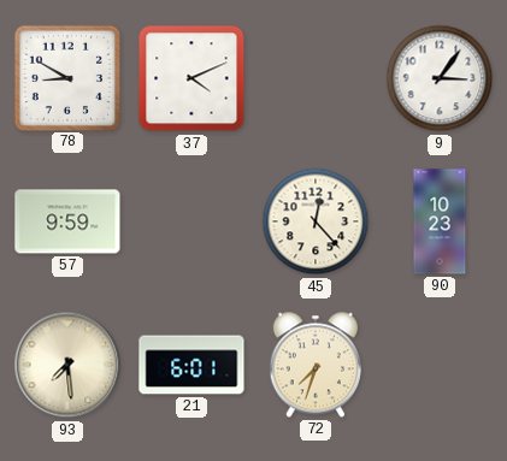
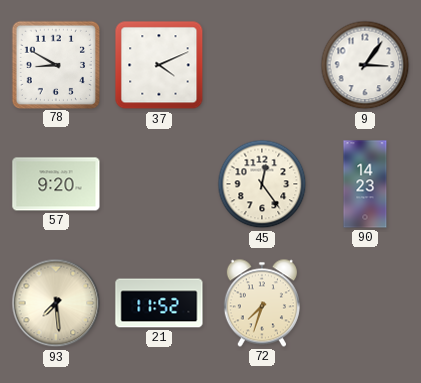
57: 9:59 -> 9:20
45: 12:23 -> 12:24
90: 10:23 -> 14:23
21: 6:01 -> 11:52
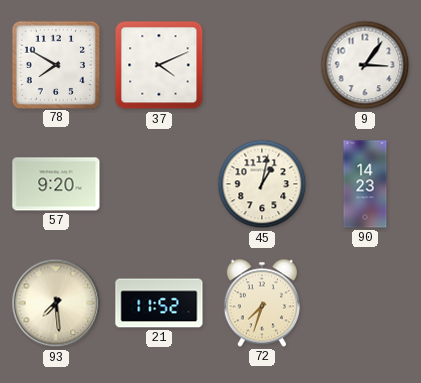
78: 8:50 -> 7:50
45: 12:24 -> 1:02
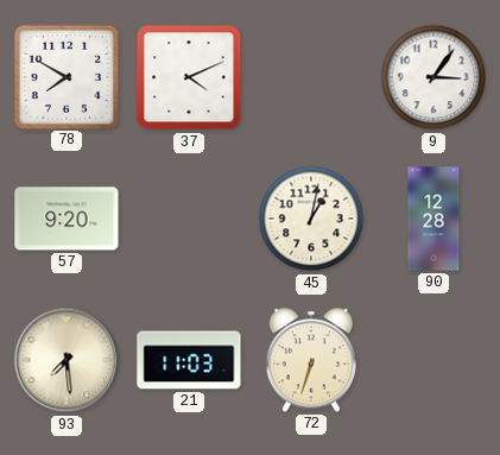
90: 14:23 -> 12:28
21: 11:52 -> 11:03
72: 7:33 -> 6:33
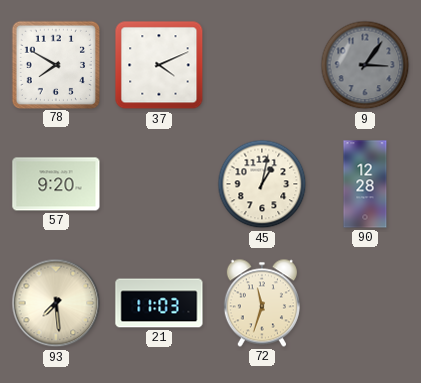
9 dial: white -> grey
72: 6:33 -> 11:33
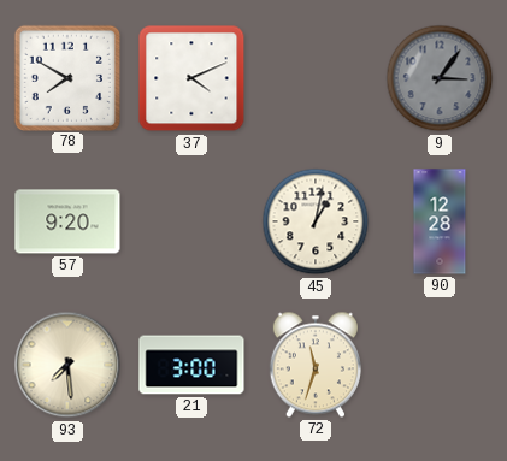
21: 11:03 -> 3:00
